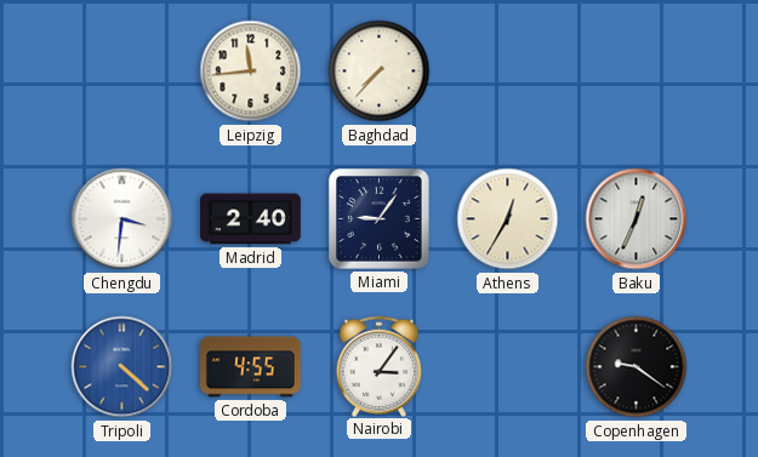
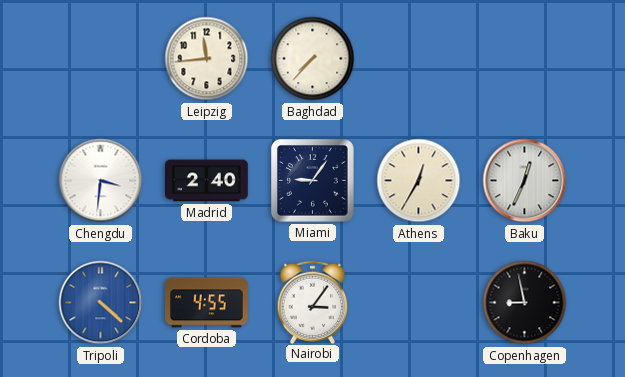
Copenhagen: 9:21 -> 8:58
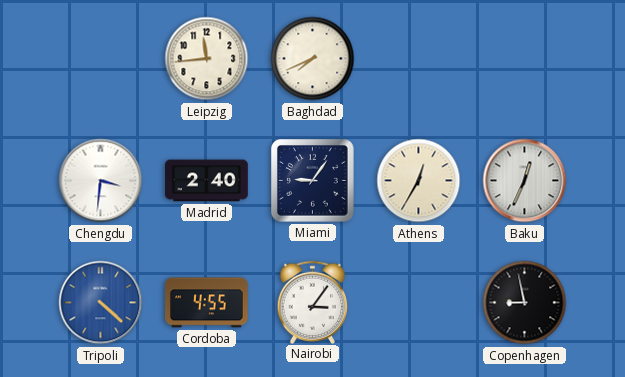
Baghdad: 7:37 -> 7:41
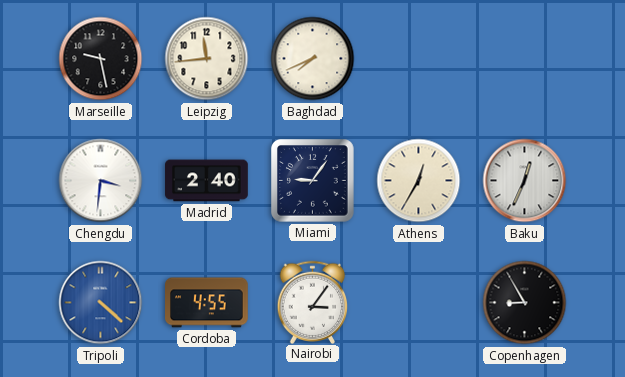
Marseille: none -> 9:28
Copenhagen: 8:58 -> 8:55
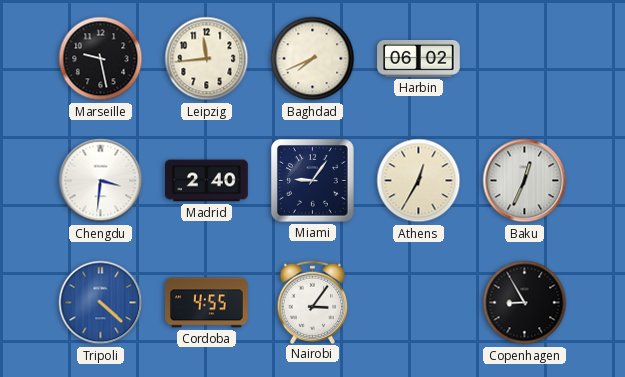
Harbin: none -> 06:02
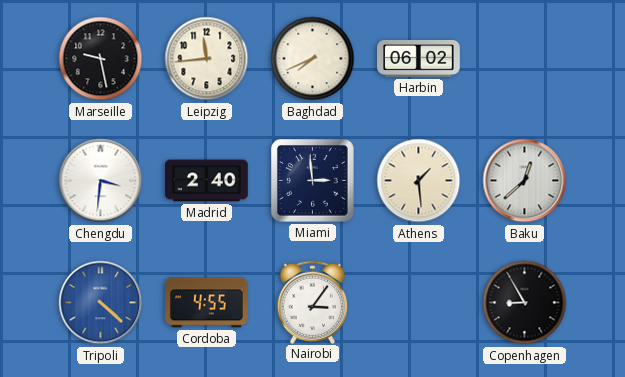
Miami: 9:06 -> 2:59
Athens: 12:35 -> 1:29
Baku: 12:34 -> 12:38
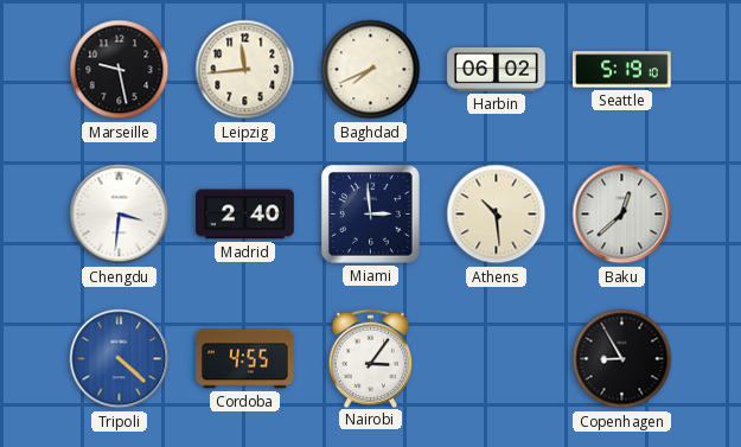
Seattle: none -> 5:19
Athens: 1:29 -> 10:29
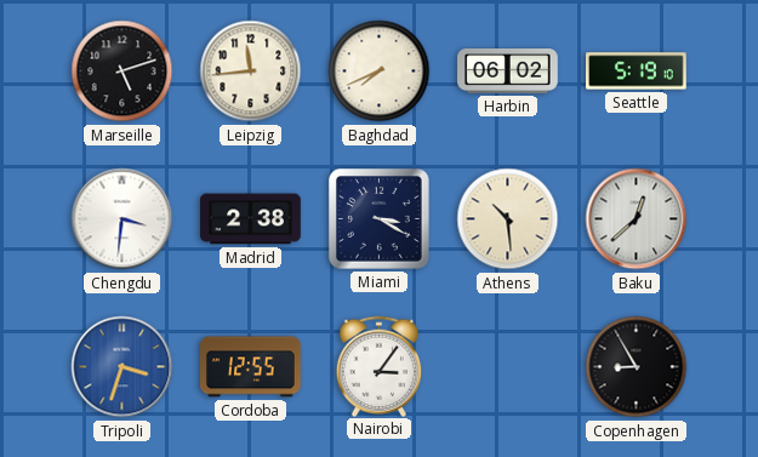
Marseille: 9:28 -> 5:12
Madrid: 2:40 -> 2:38
Miami: 2:59 -> 3:20
Tripoli: 4:22 -> 3:33
Cordoba: 4:55 -> 12:55
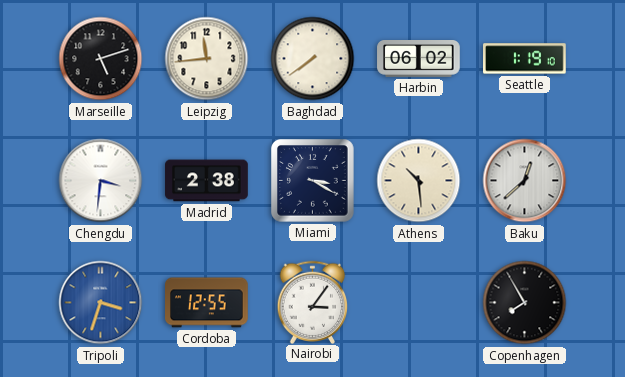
Baghdad: 7:41 -> 7:39
Seattle: 5:19 -> 1:19
Copenhagen: 8:55 -> 7:55
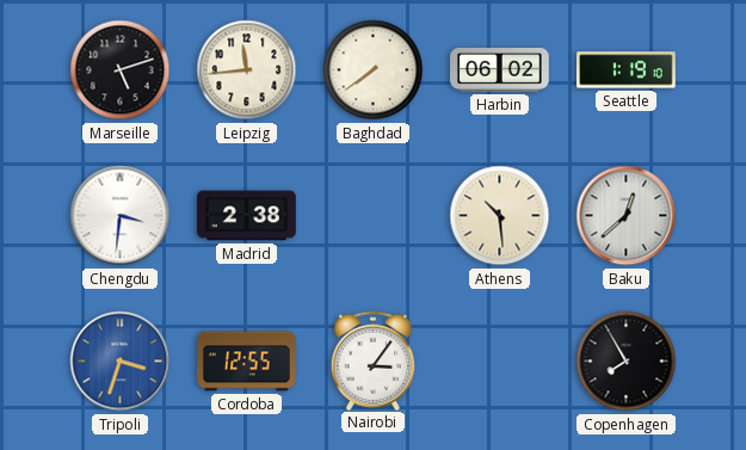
Miami: 3:20 -> none
